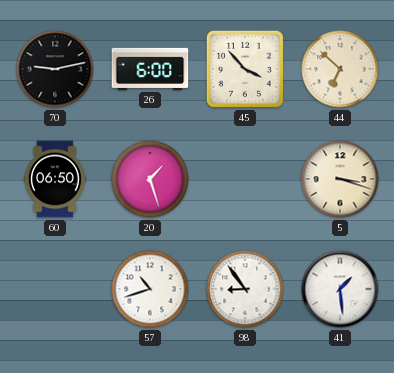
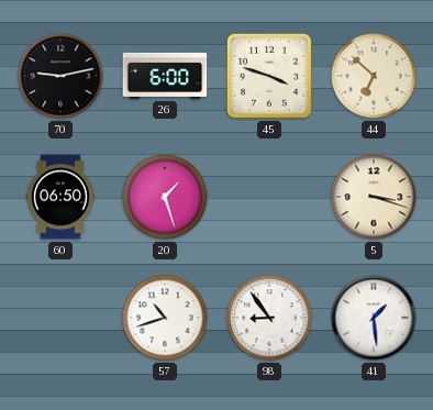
45: 3:53 -> 3:48
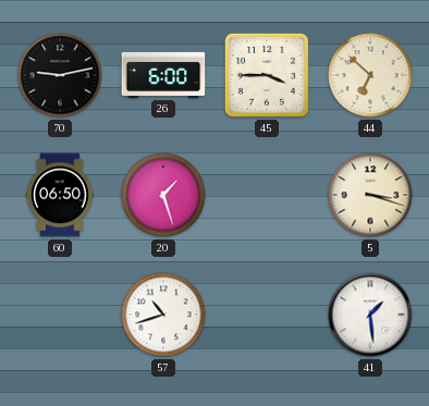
45: 3:48 -> 3:45
98: 8:54 -> none
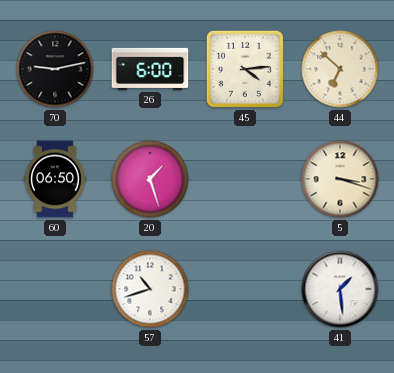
45: 3:45 -> 4:14
